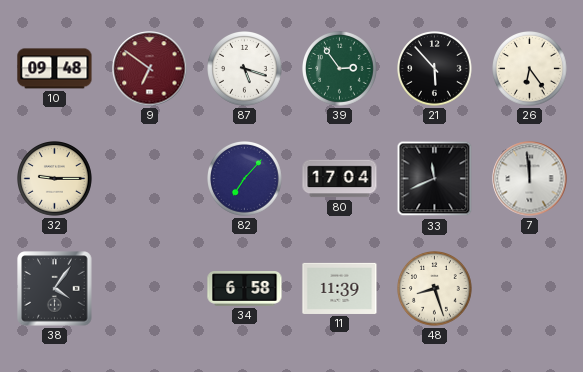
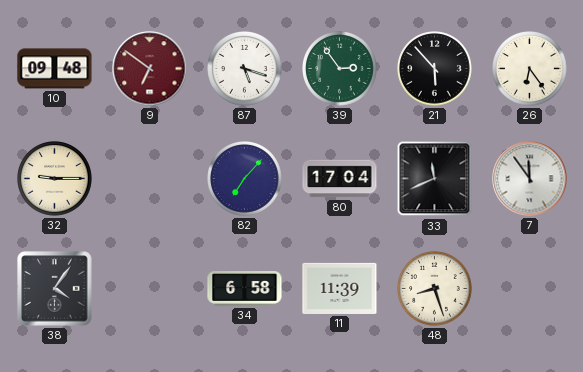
7: 11:59 -> 11:54
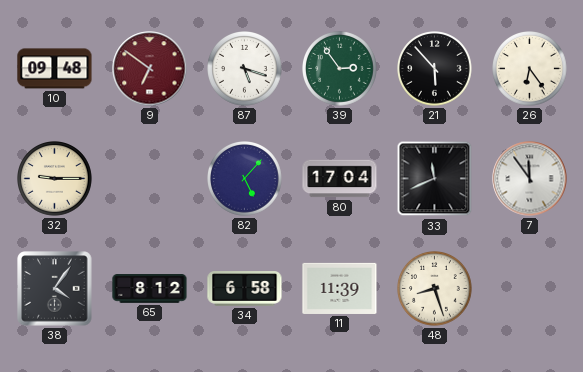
82: 7:07 -> 5:07
65: none -> 8:12
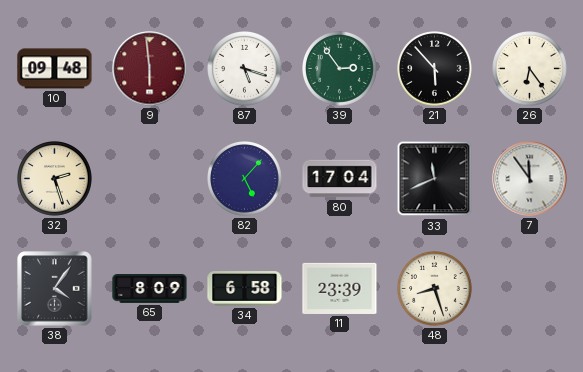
9: 6:51 -> 5:59
32: 9:15 -> 2:27
65: 8:12 -> 8:09
11: 11:39 -> 23:39
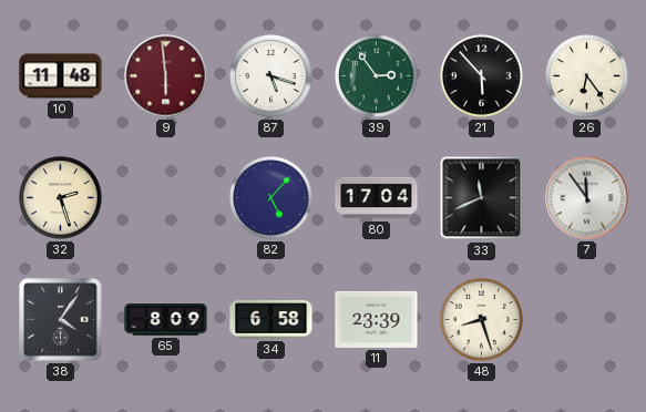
10: 09:48 -> 11:48
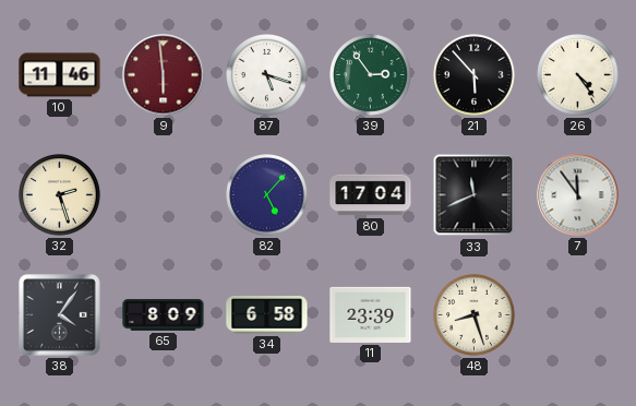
10: 11:48 -> 11:46
26: 6:24 -> 4:24
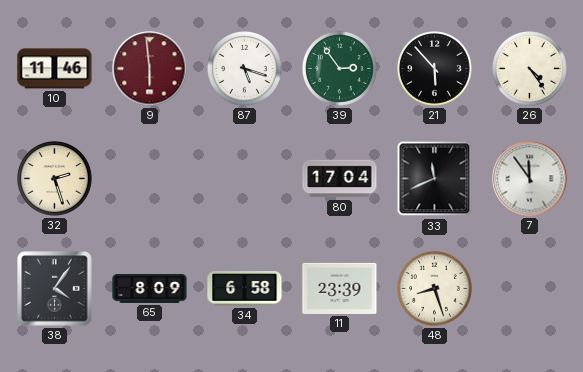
82: 5:07 -> none
